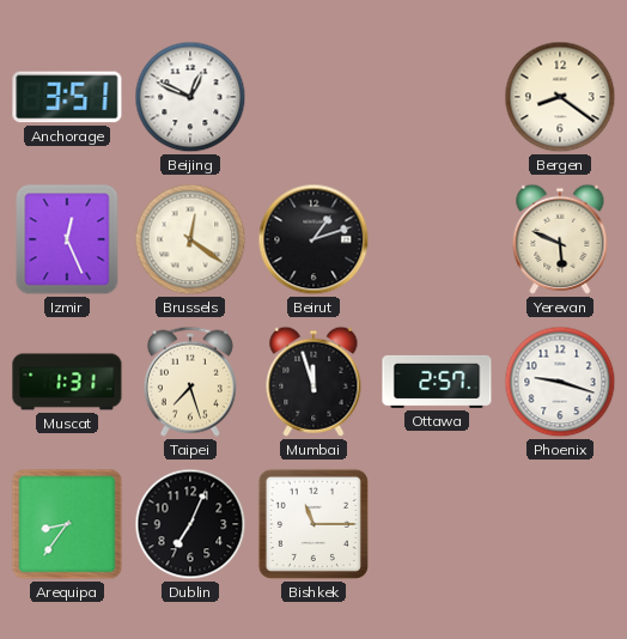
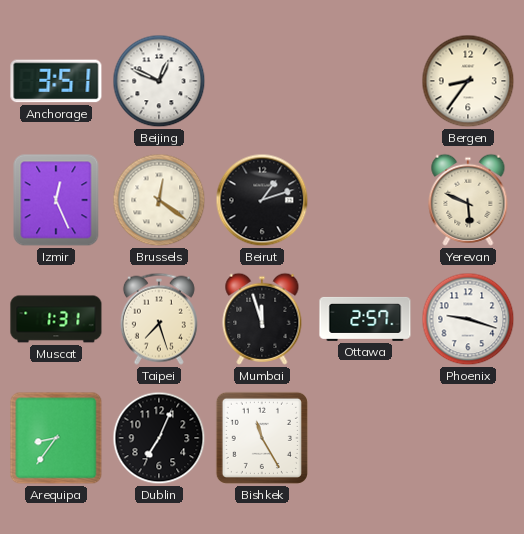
Bergen: 8:21 -> 8:36
Bishkek: 11:15 -> 11:25
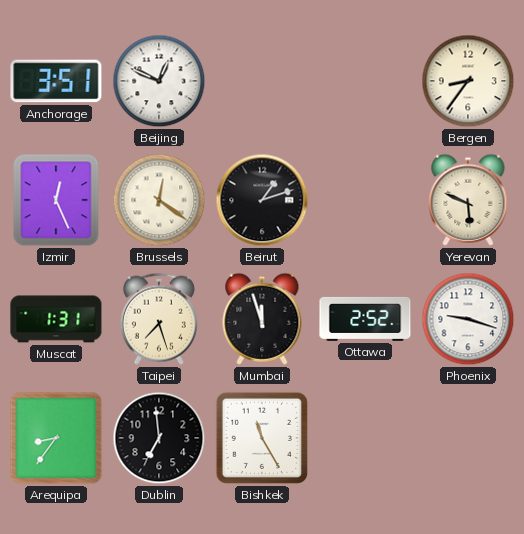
Ottawa: 2:57 -> 2:52
Dublin: 7:04 -> 6:59
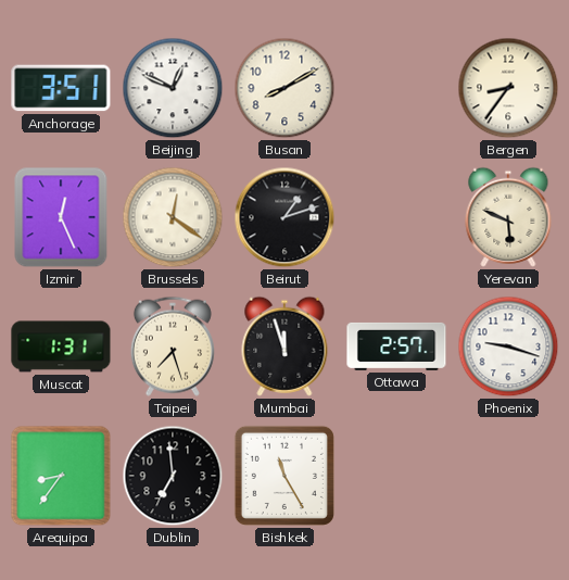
Busan: none -> 8:10
Ottawa: 2:52 -> 2:57
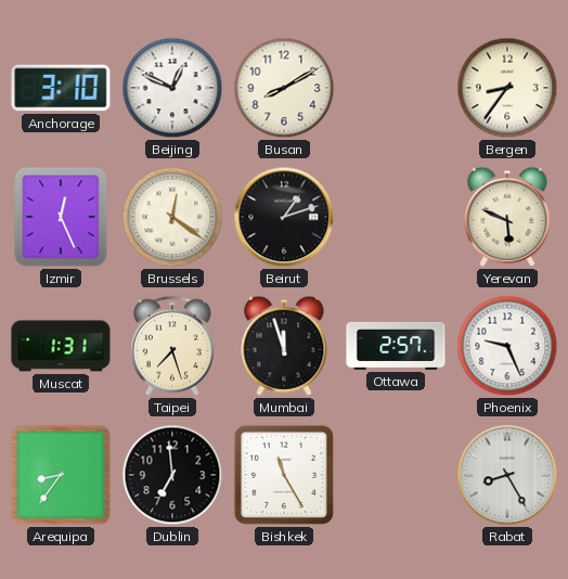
Anchorage: 3:51 -> 3:10
Phoenix: 9:18 -> 9:26
Rabat: none -> 8:25
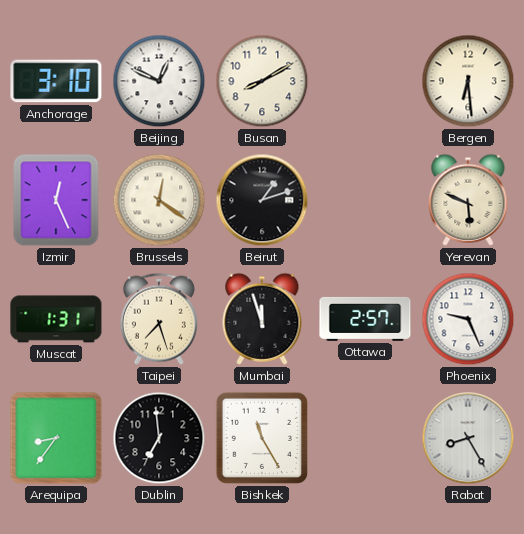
Bergen: 8:36 -> 6:29
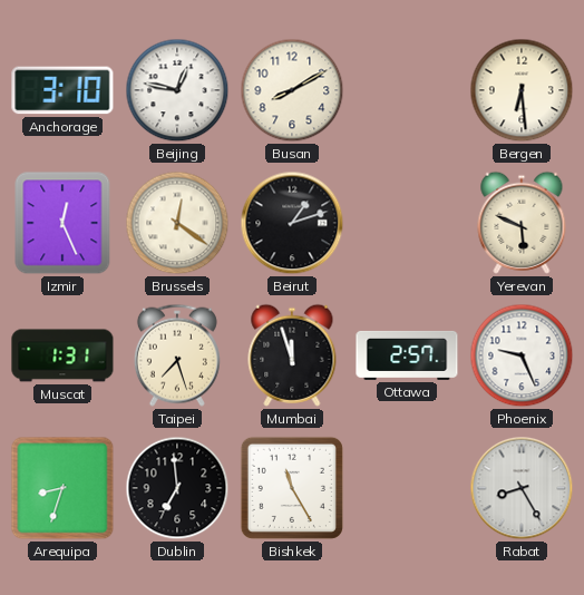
Beijing: 12:49 -> 12:47
Arequipa: 8:36 -> 8:33
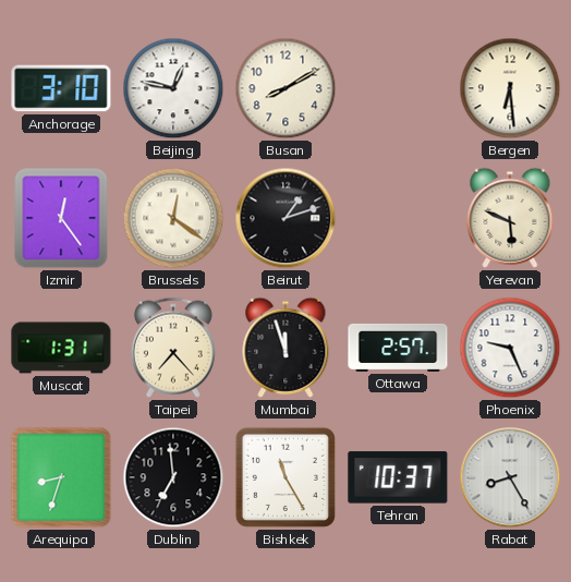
Izmir: 12:26 -> 12:24
Taipei: 7:27 -> 7:23
Tehran: none -> 10:37
